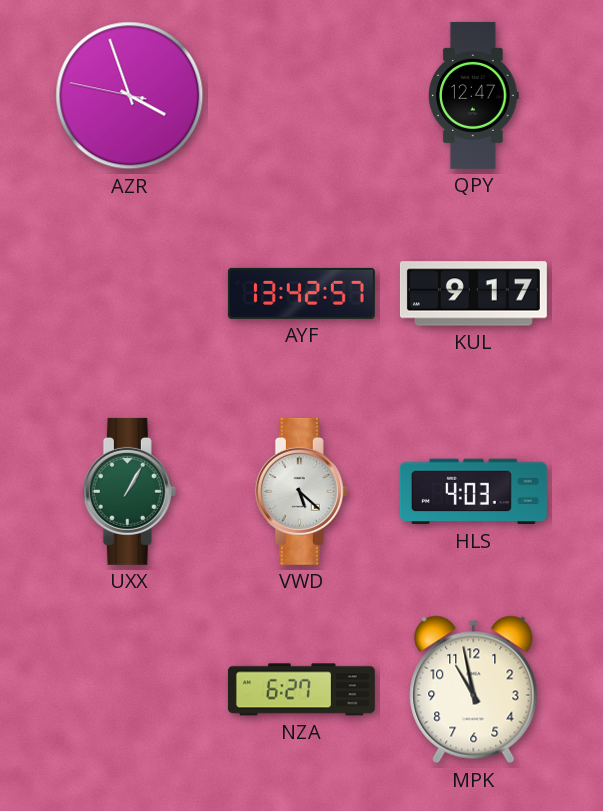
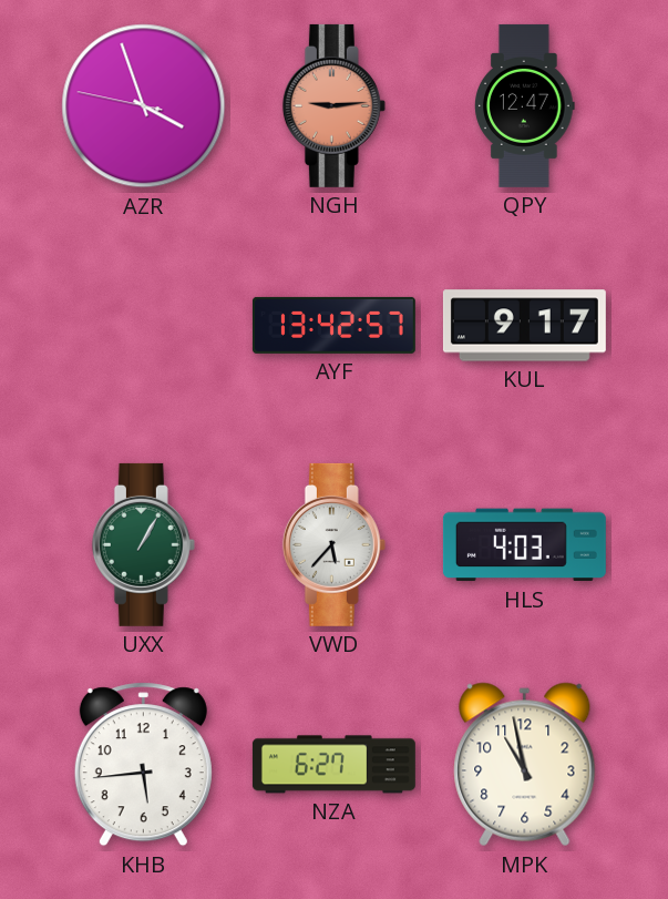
NGH: none -> 9:14
VWD: 5:22 -> 5:37
KHB: none -> 5:44
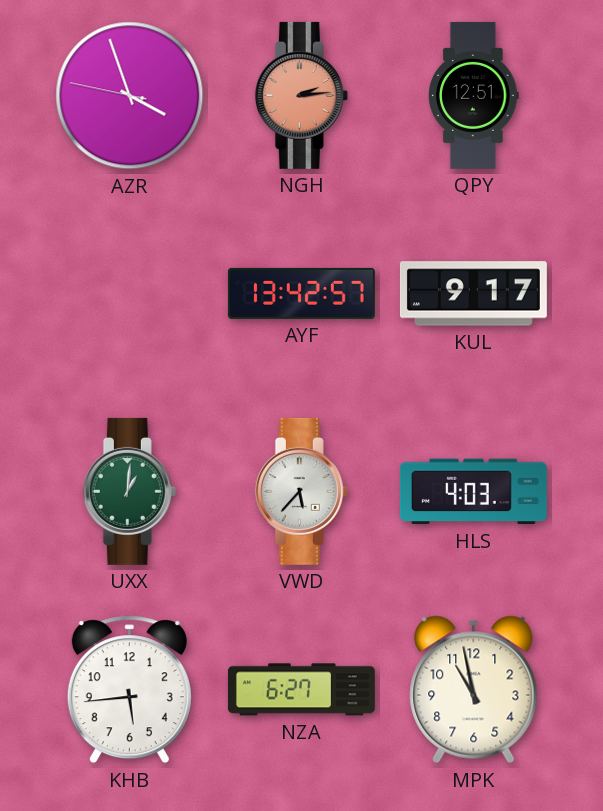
NGH: 9:14 -> 2:14
QPY: 12:47 -> 12:51
UXX: 1:05 -> 1:01
